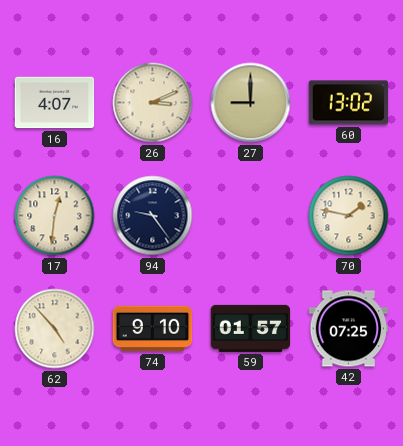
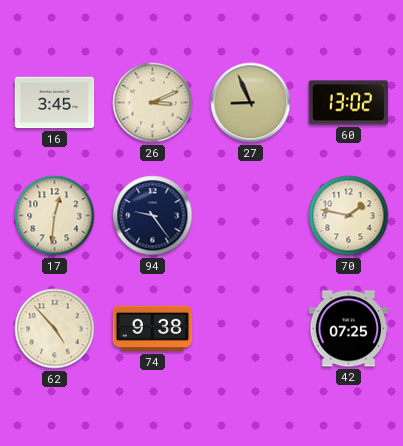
16: 4:07 -> 3:45
27: 9:00 -> 8:56
74: 9:10 -> 9:38
59: 01:57 -> none
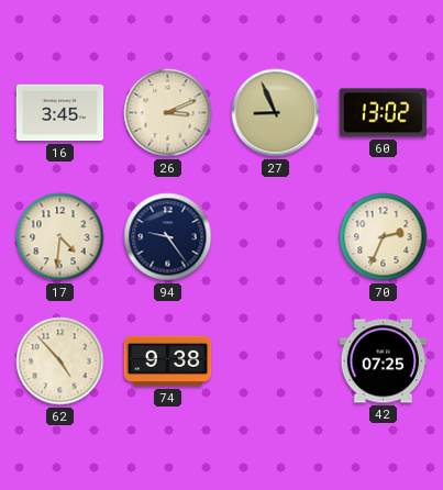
17: 12:31 -> 4:31
70: 1:47 -> 2:34
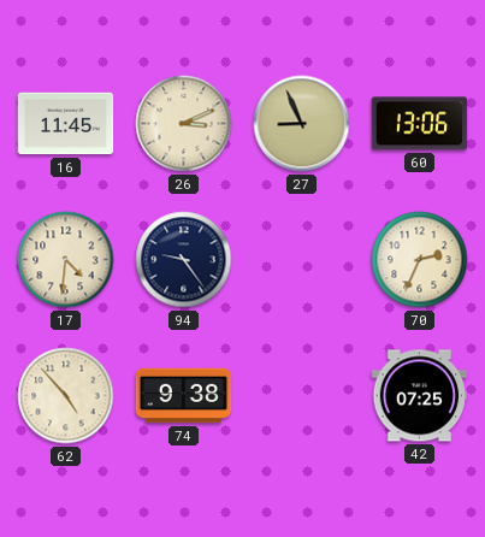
16: 3:45 -> 11:45
60: 13:02 -> 13:06
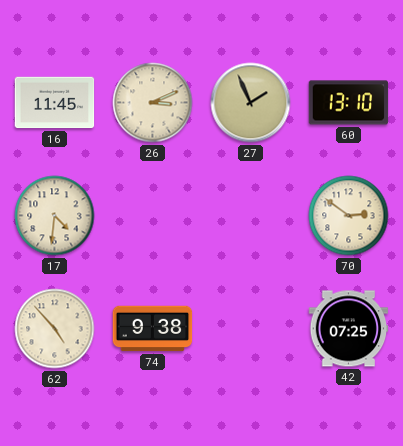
27: 8:56 -> 1:56
60: 13:06 -> 13:10
94: 9:24 -> none
70: 2:34 -> 2:51
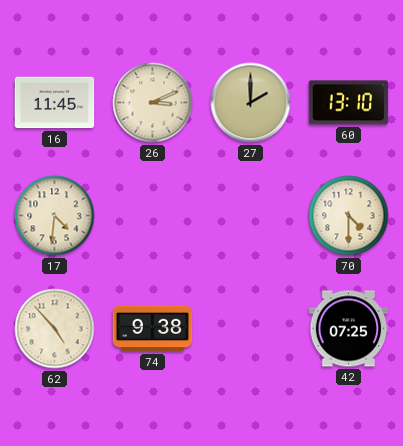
27: 1:56 -> 2:00
70: 2:51 -> 4:30
